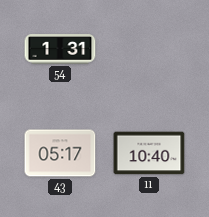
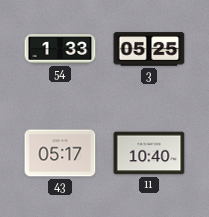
54: 1:31 -> 1:33
3: none -> 05:25
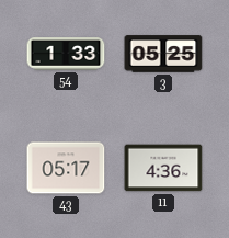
11: 10:40 -> 4:36
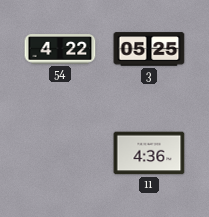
54: 1:33 -> 4:22
43: 05:17 -> none
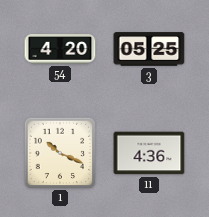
54: 4:22 -> 4:20
1: none -> 10:19
